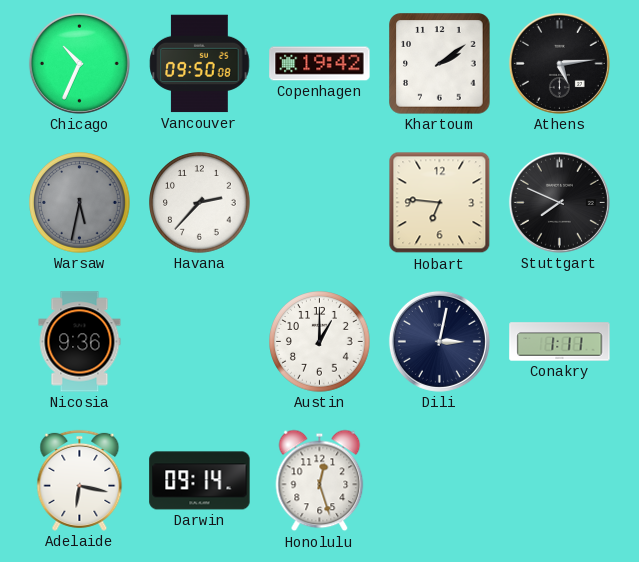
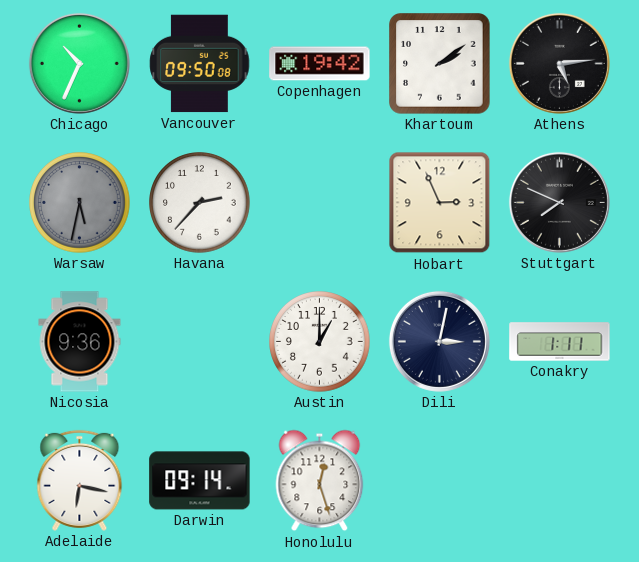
Hobart: 6:46 -> 2:56
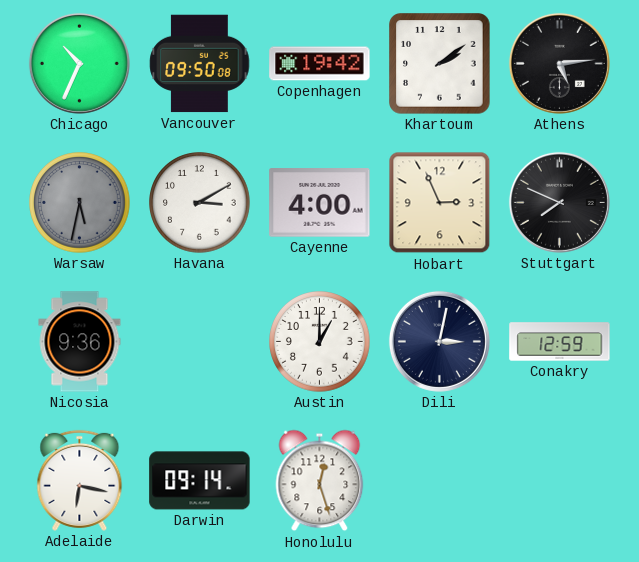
Havana: 2:37 -> 3:10
Cayenne: none -> 4:00
Conakry: 1:11 -> 12:59
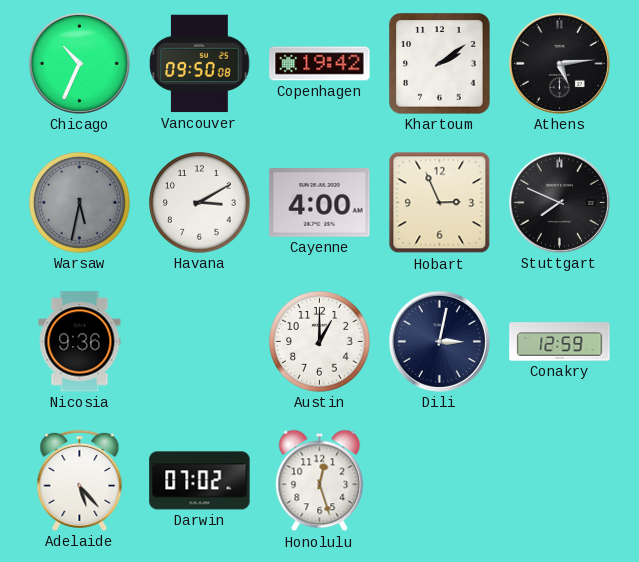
Adelaide: 6:17 -> 5:23
Darwin: 09:14 -> 07:02
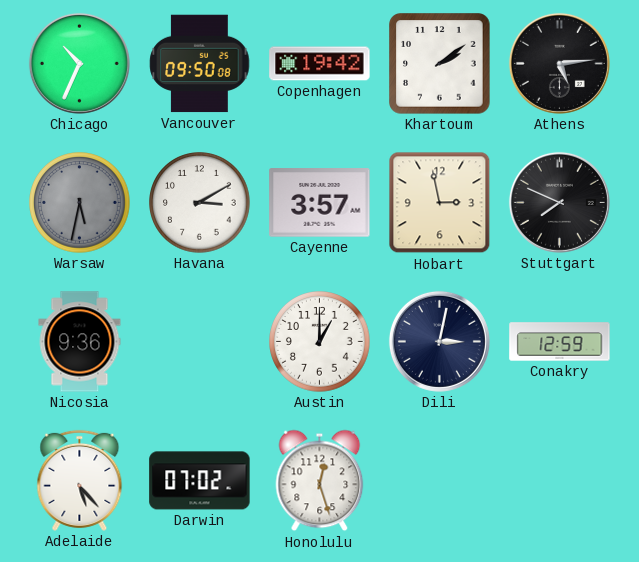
Cayenne: 4:00 -> 3:57
Hobart: 2:56 -> 2:58
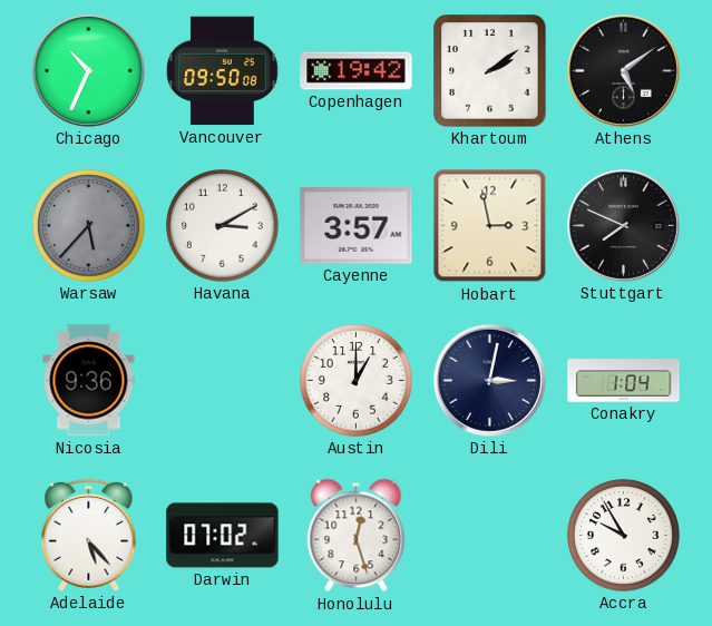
Athens: 5:14 -> 5:09
Warsaw: 5:32 -> 5:37
Conakry: 12:59 -> 1:04
Accra: none -> 9:55
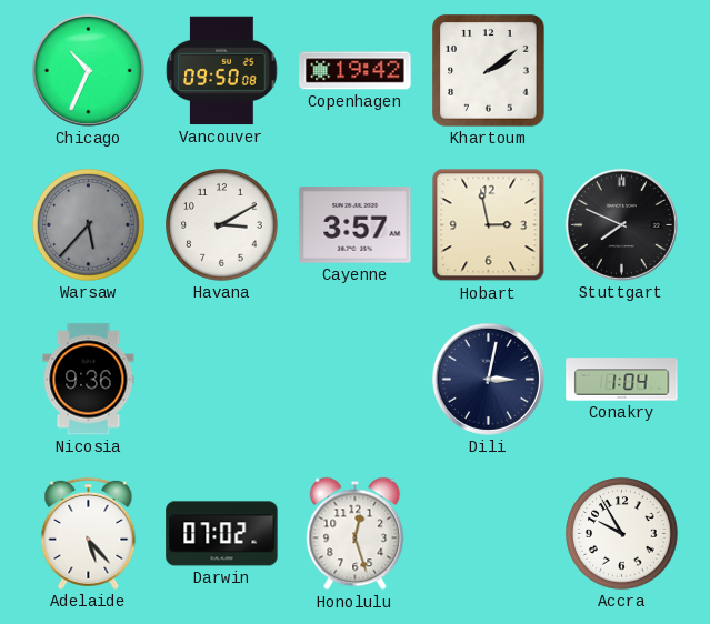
Athens: 5:09 -> none
Austin: 1:00 -> none
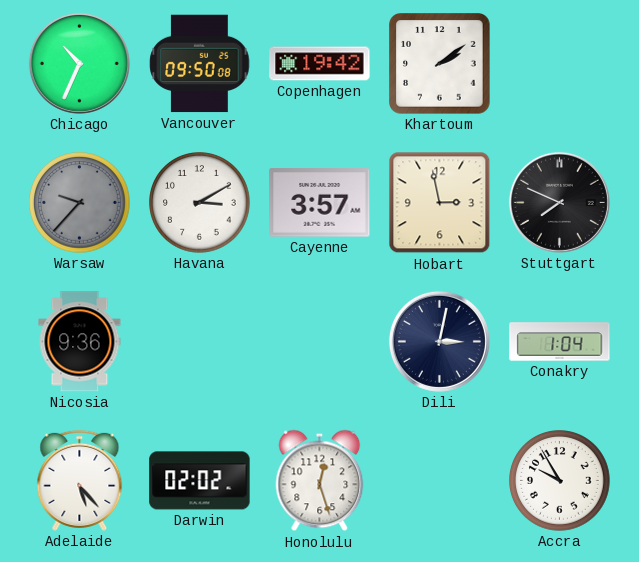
Warsaw: 5:37 -> 9:37
Darwin: 07:02 -> 02:02
